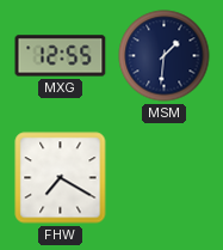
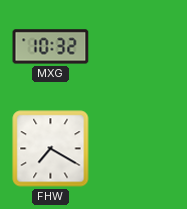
MXG: 12:55 -> 10:32
MSM: 1:31 -> none
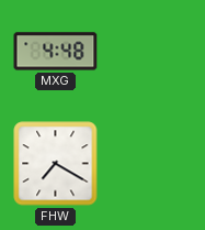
MXG: 10:32 -> 4:48
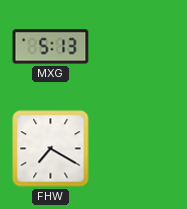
MXG: 4:48 -> 5:13
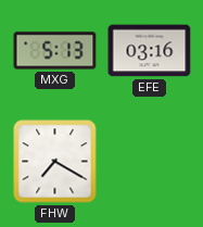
EFE: none -> 03:16
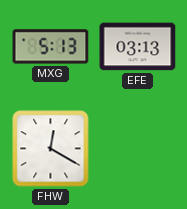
EFE: 03:16 -> 03:13
FHW: 7:20 -> 12:20
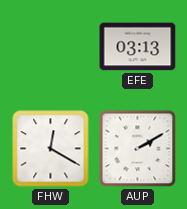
MXG: 5:13 -> none
AUP: none -> 2:10
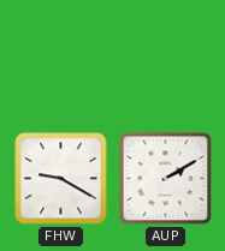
EFE: 03:13 -> none
FHW: 12:20 -> 9:20
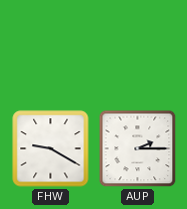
AUP: 2:10 -> 2:15
